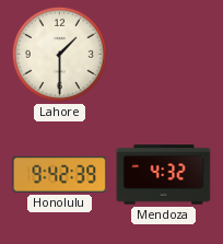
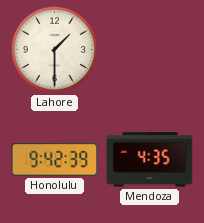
Mendoza: 4:32 -> 4:35
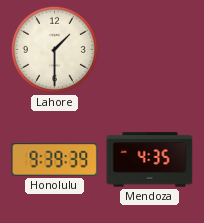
Honolulu: 9:42 -> 9:39
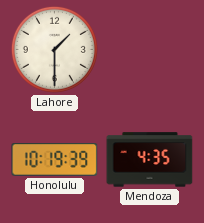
Honolulu: 9:39 -> 10:19
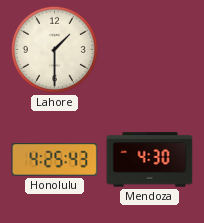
Honolulu: 10:19 -> 4:25
Mendoza: 4:35 -> 4:30
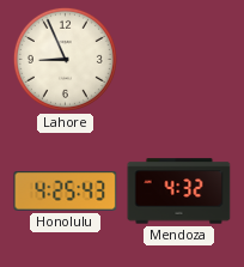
Lahore: 1:30 -> 8:56
Mendoza: 4:30 -> 4:32
